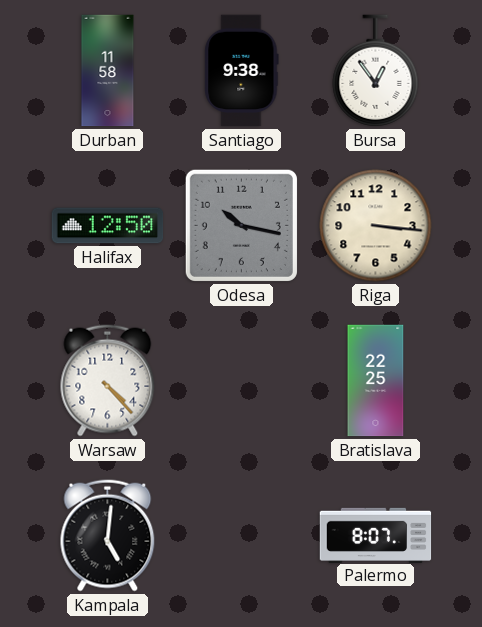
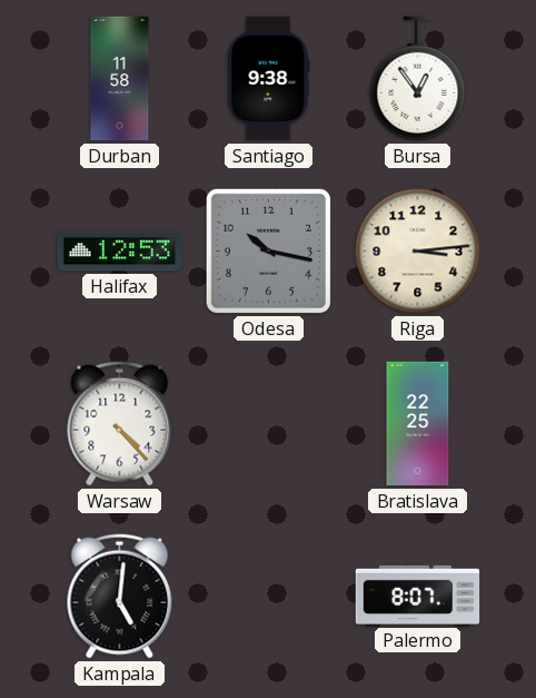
Halifax: 12:50 -> 12:53
Riga: 3:16 -> 3:14
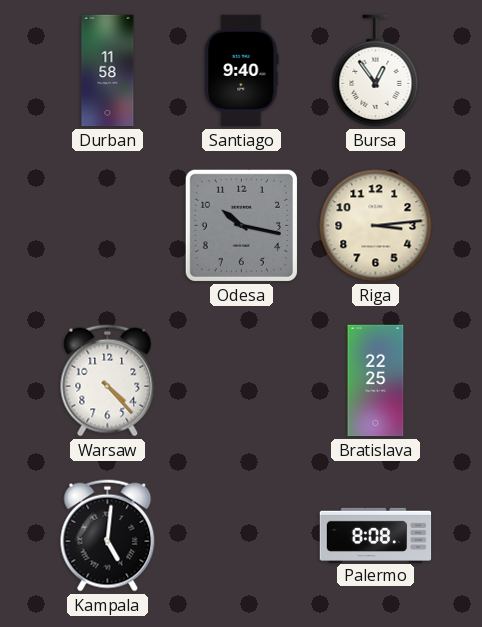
Santiago: 9:38 -> 9:40
Halifax: 12:53 -> none
Palermo: 8:07 -> 8:08
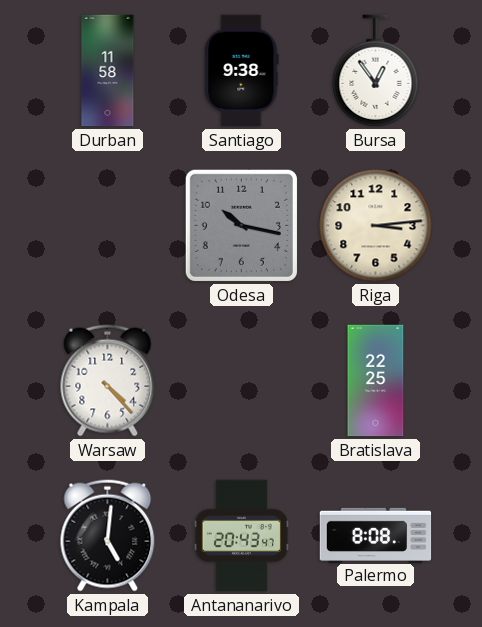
Santiago: 9:40 -> 9:38
Antananarivo: none -> 20:43
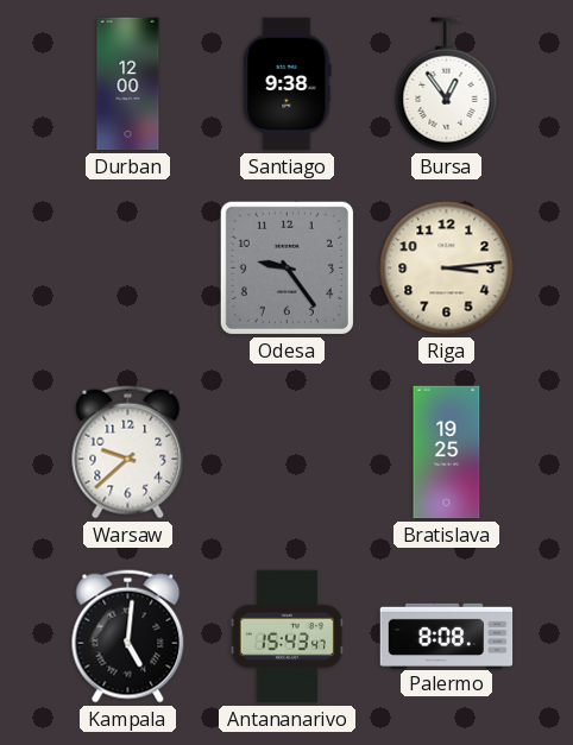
Durban: 11:58 -> 12:00
Odesa: 10:17 -> 9:24
Warsaw: 4:23 -> 9:38
Bratislava: 22:25 -> 19:25
Antananarivo: 20:43 -> 15:43
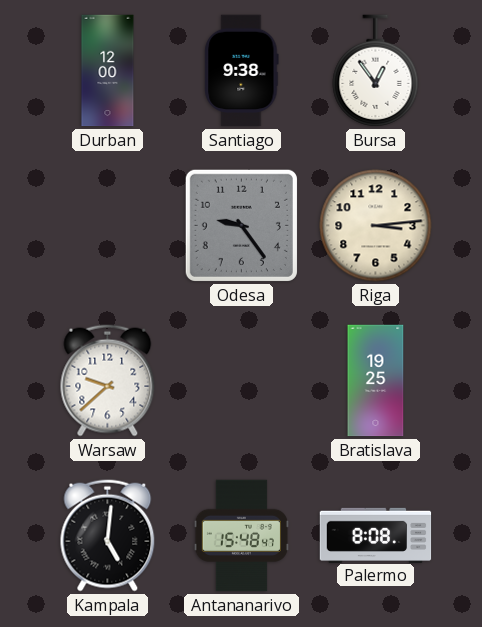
Antananarivo: 15:43 -> 15:48
